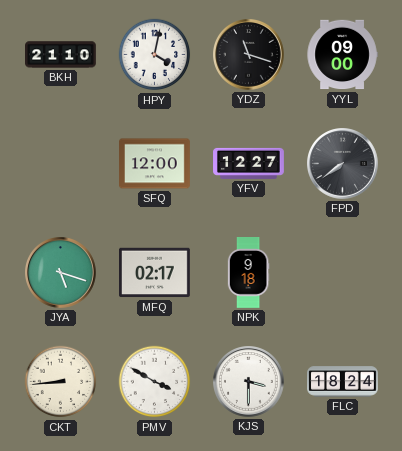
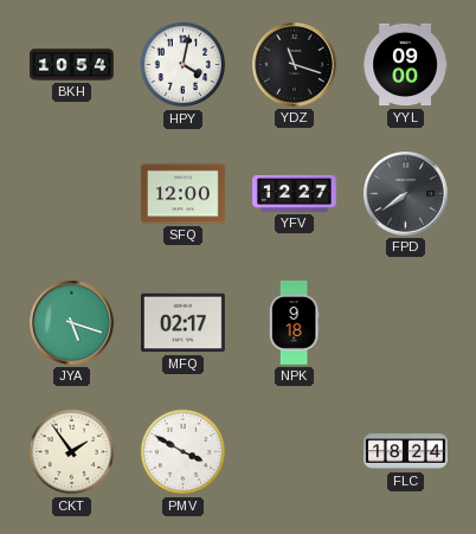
BKH: 21:10 -> 10:54
CKT: 8:44 -> 1:54
KJS: 3:30 -> none
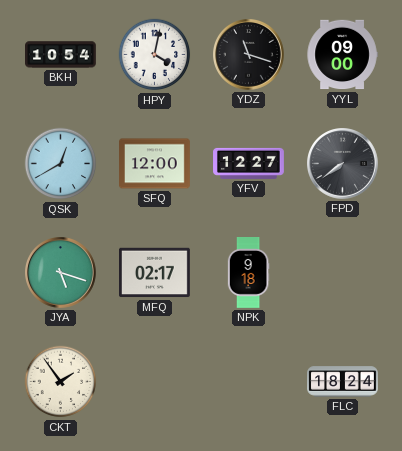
QSK: none -> 12:40
PMV: 3:50 -> none
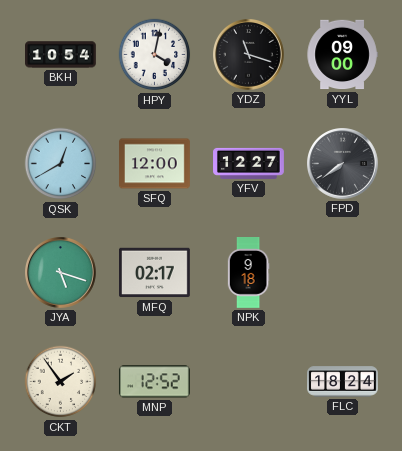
MNP: none -> 12:52
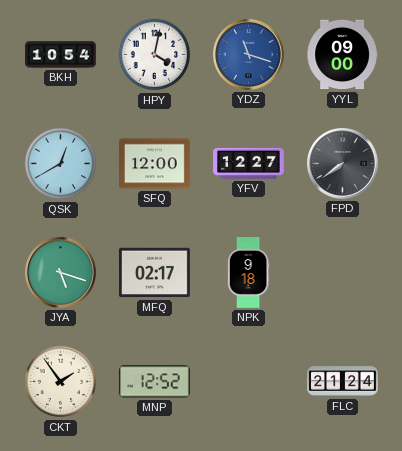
YDZ dial: black -> blue
FLC: 18:24 -> 21:24
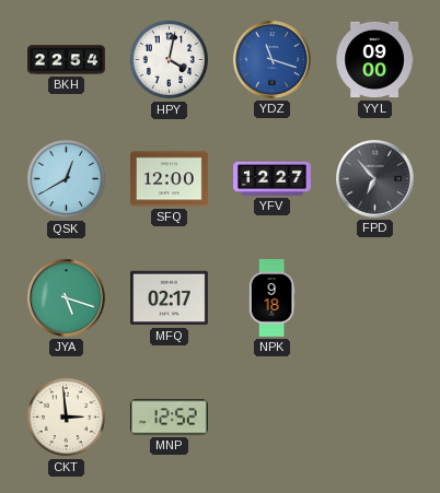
BKH: 10:54 -> 22:54
FPD: 7:39 -> 6:53
CKT: 1:54 -> 2:59
FLC: 21:24 -> none
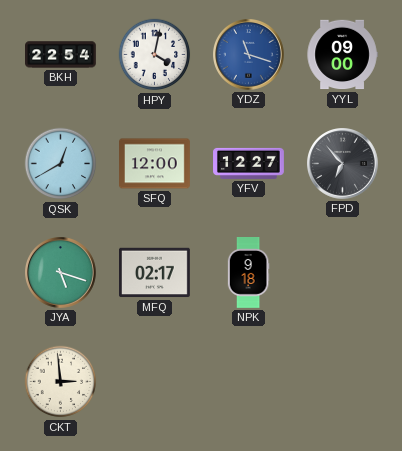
MNP: 12:52 -> none
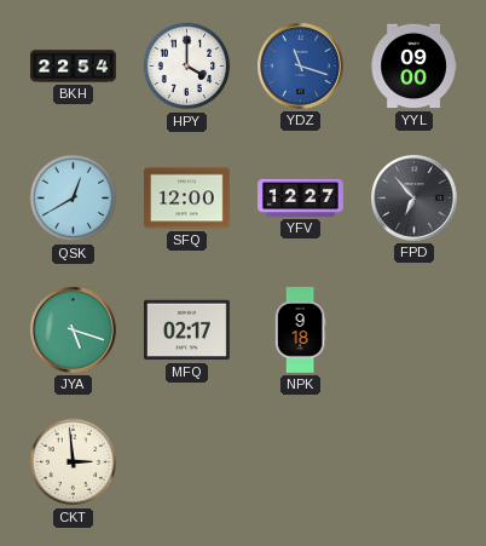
HPY: 4:02 -> 4:00
